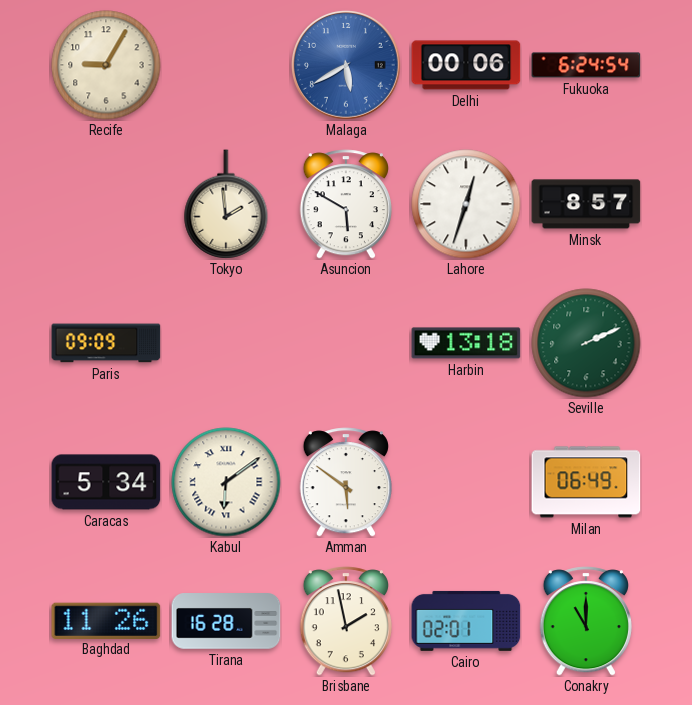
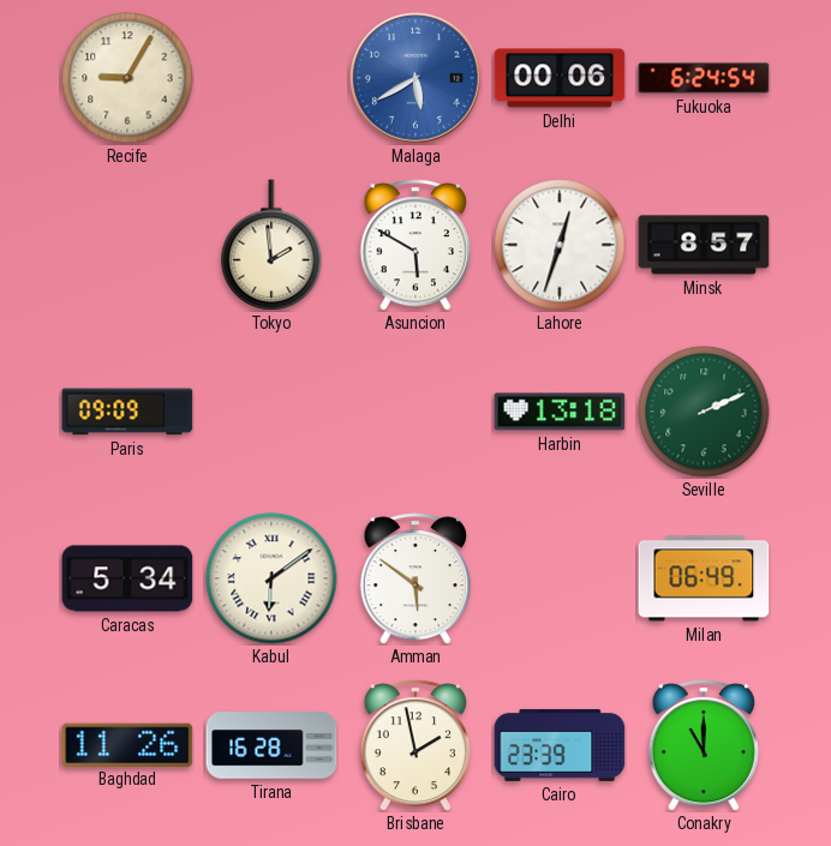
Cairo: 02:01 -> 23:39
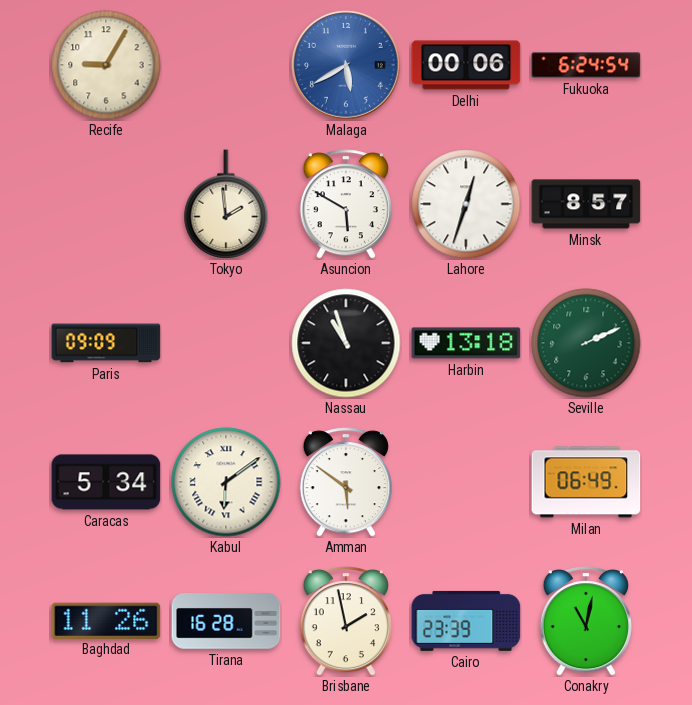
Nassau: none -> 10:57
Conakry: 11:00 -> 11:02
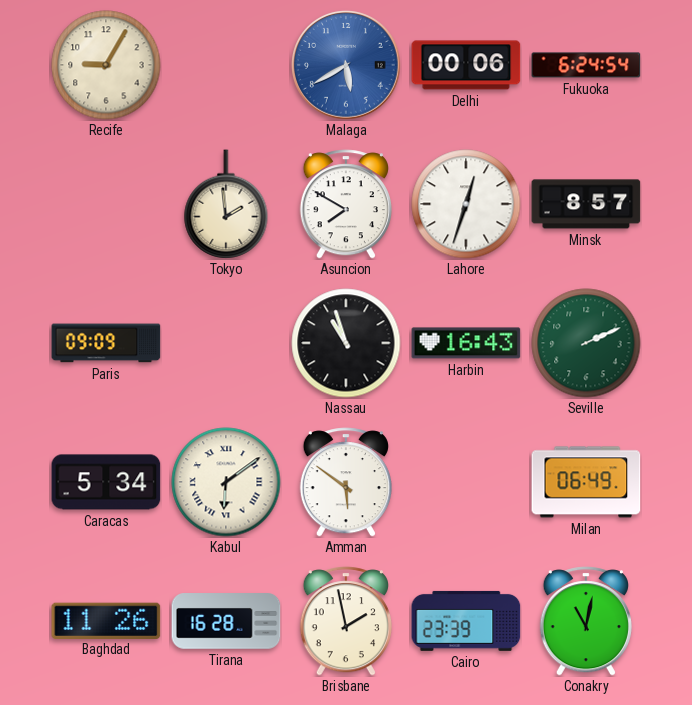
Asuncion: 5:50 -> 7:50
Harbin: 13:18 -> 16:43
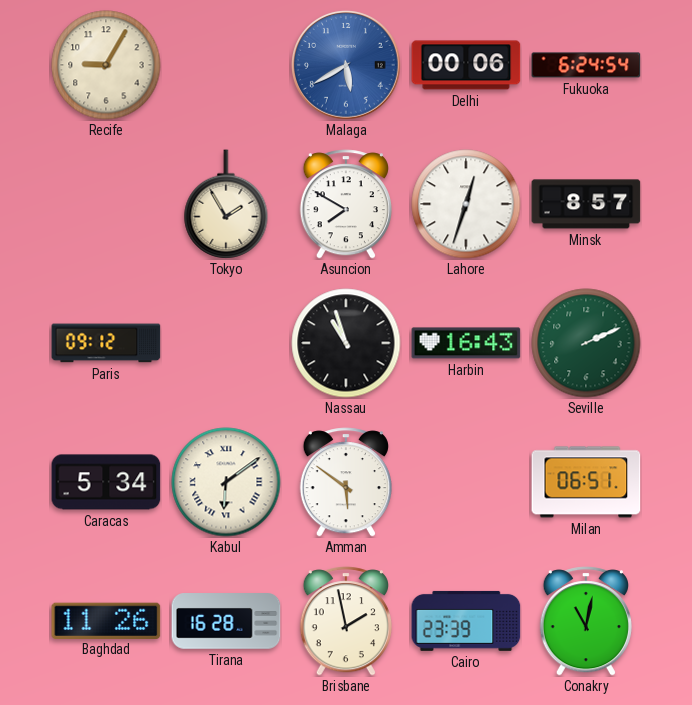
Tokyo: 1:59 -> 1:55
Paris: 09:09 -> 09:12
Milan: 06:49 -> 06:51
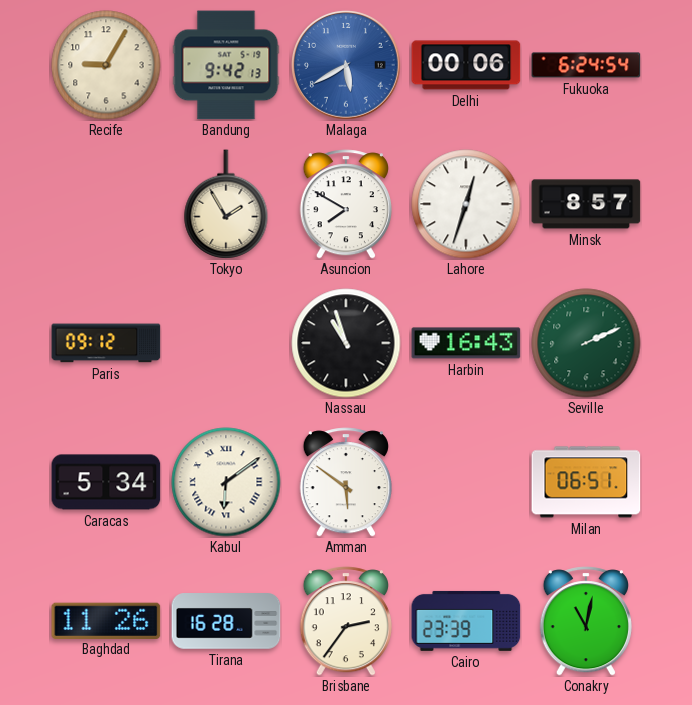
Bandung: none -> 9:42
Brisbane: 1:58 -> 2:36
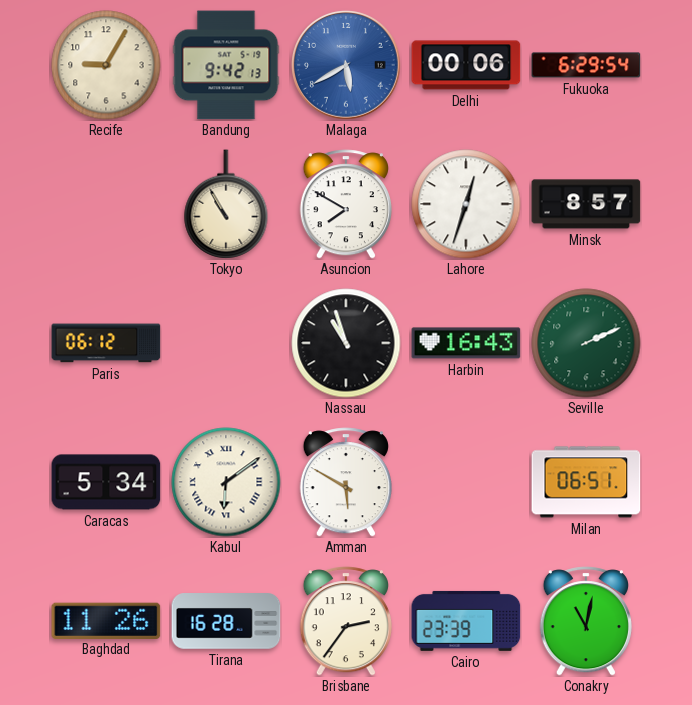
Fukuoka: 6:24 -> 6:29
Tokyo: 1:55 -> 10:55
Paris: 09:12 -> 06:12
Amman: 5:51 -> 5:50
